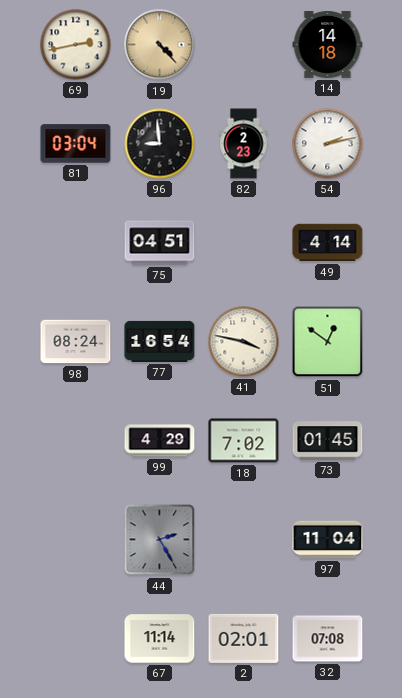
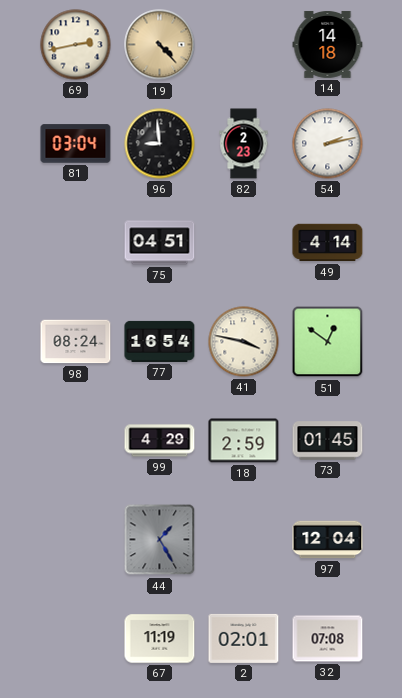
18: 7:02 -> 2:59
44: 2:25 -> 1:25
97: 11:04 -> 12:04
67: 11:14 -> 11:19
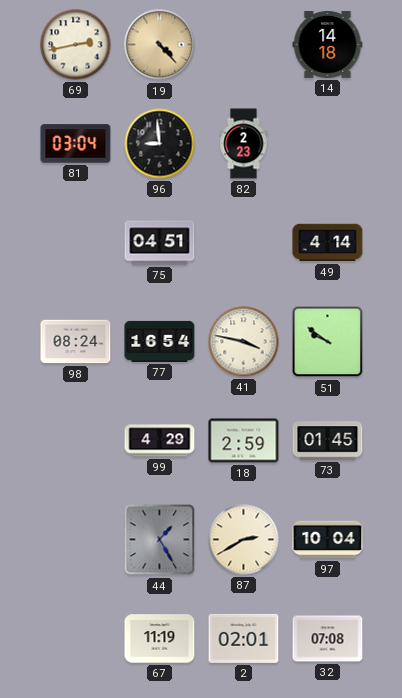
54: 2:13 -> none
51: 12:51 -> 9:51
87: none -> 2:40
97: 12:04 -> 10:04
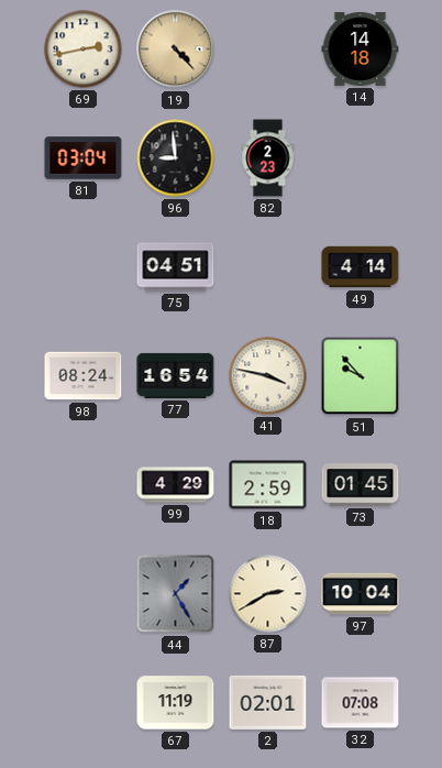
51: 9:51 -> 9:53
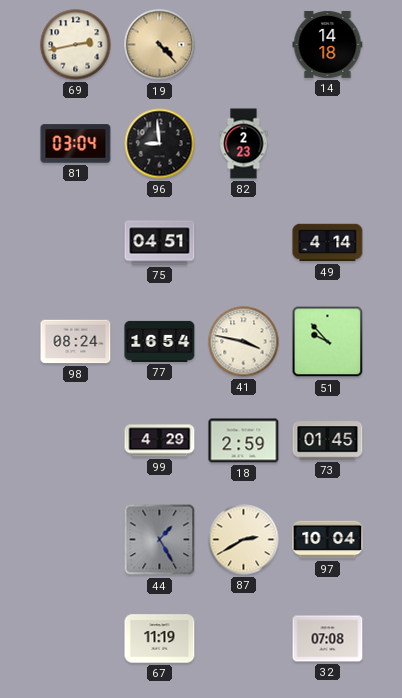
2: 02:01 -> none
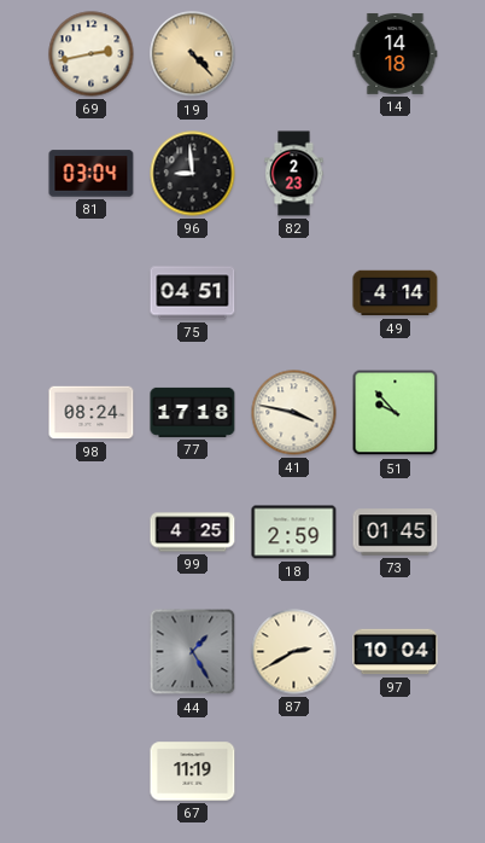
77: 16:54 -> 17:18
99: 4:29 -> 4:25
32: 07:08 -> none
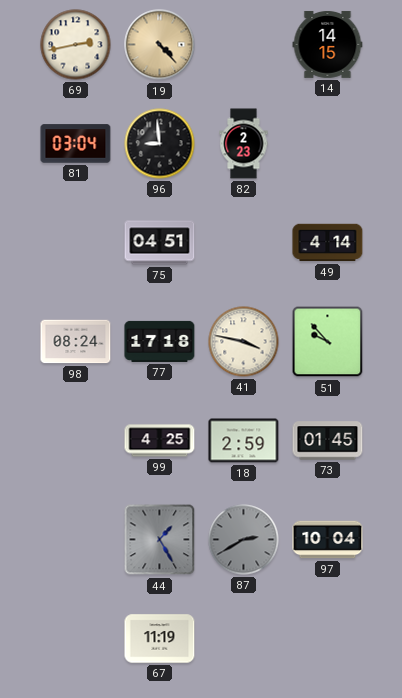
14: 14:18 -> 14:15
87 dial: cream -> grey
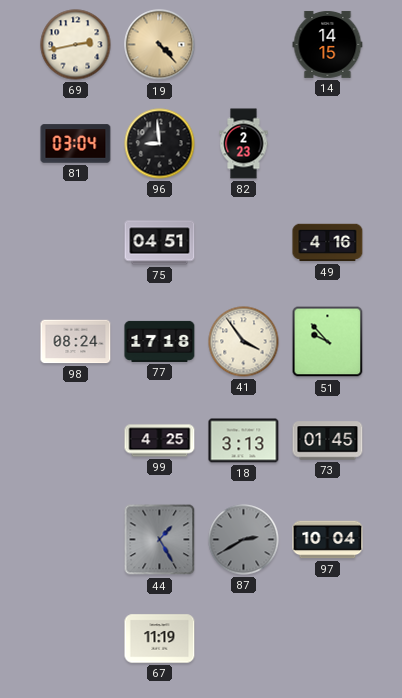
49: 4:14 -> 4:16
41: 3:47 -> 3:54
18: 2:59 -> 3:13
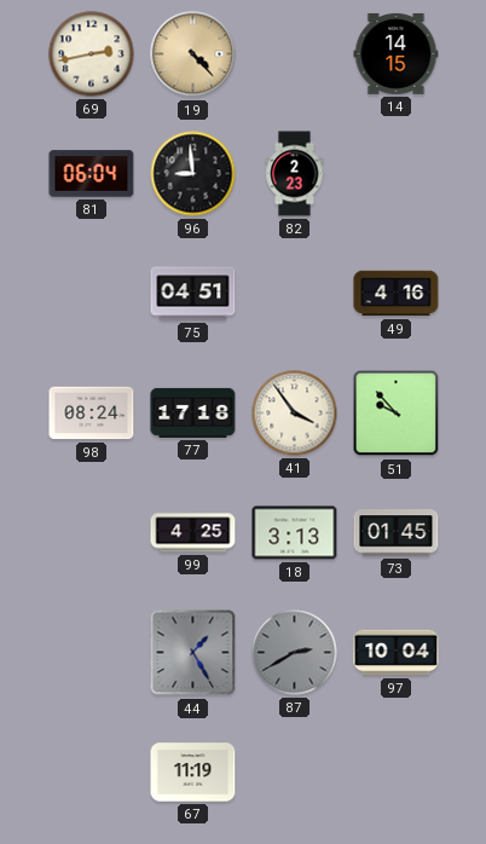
81: 03:04 -> 06:04
